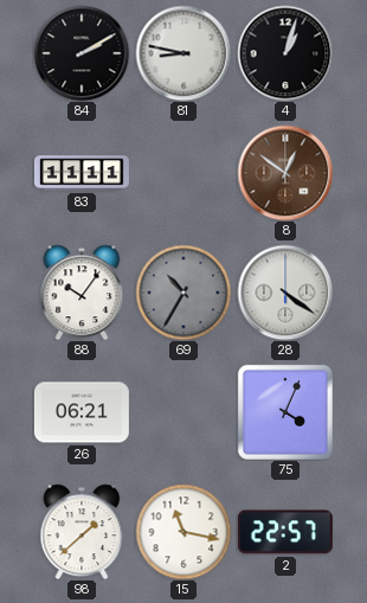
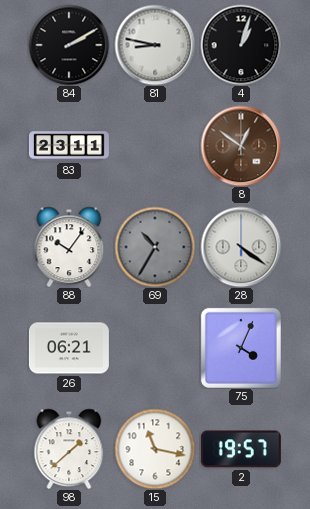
83: 11:11 -> 23:11
2: 22:57 -> 19:57
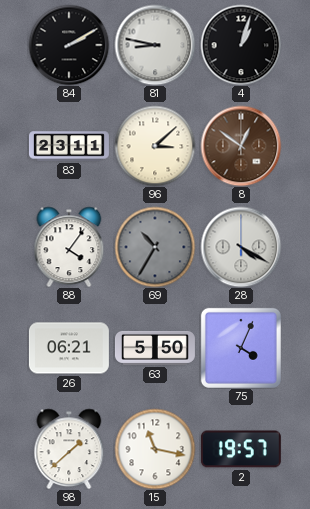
96: none -> 3:08
88: 10:06 -> 4:06
28: 4:21 -> 4:20
63: none -> 5:50
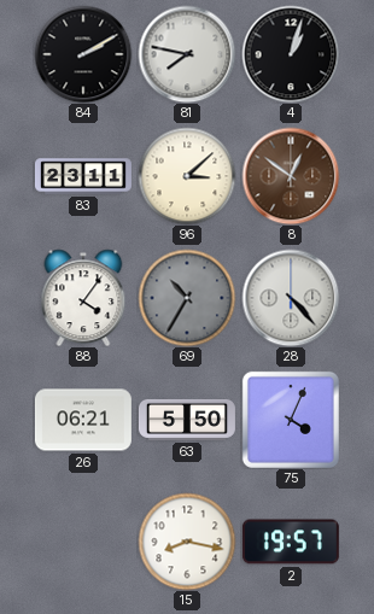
81: 8:47 -> 7:47
28: 4:20 -> 4:23
98: 1:38 -> none
15: 11:17 -> 8:17
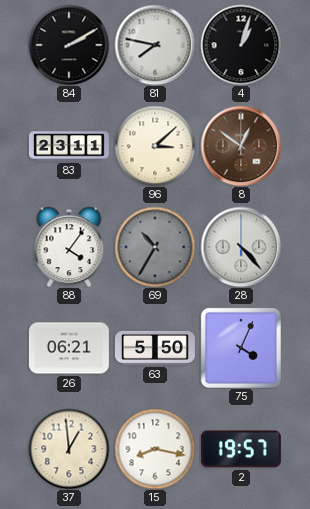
37: none -> 12:59
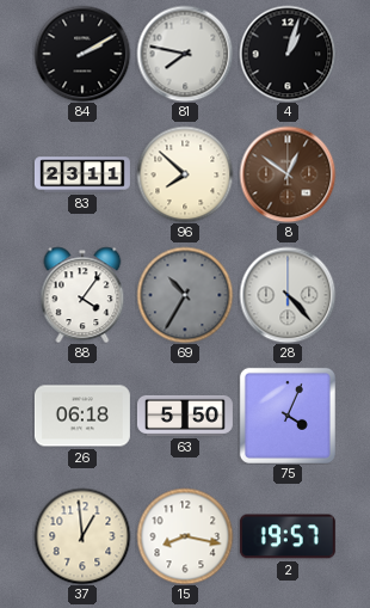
96: 3:08 -> 7:52
26: 06:21 -> 06:18
